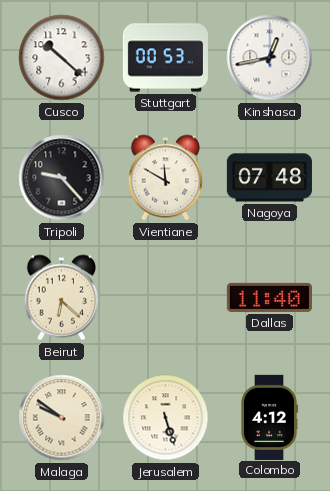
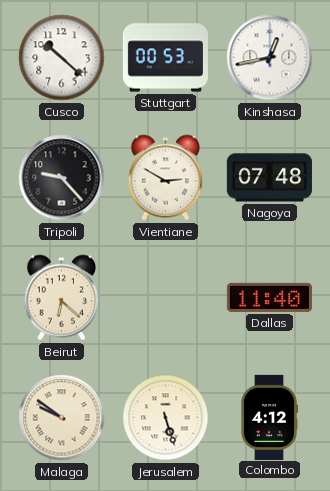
Vientiane: 11:50 -> 2:50
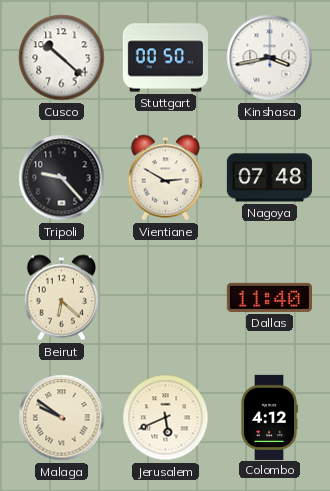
Stuttgart: 00:53 -> 00:50
Kinshasa: 12:43 -> 3:43
Jerusalem: 5:27 -> 5:41
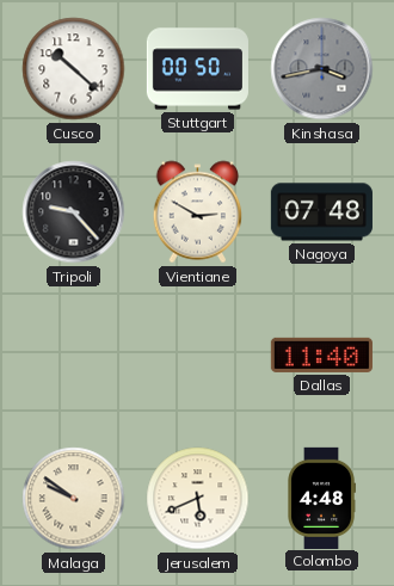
Kinshasa dial: white -> grey
Beirut: 6:22 -> none
Colombo: 4:12 -> 4:48
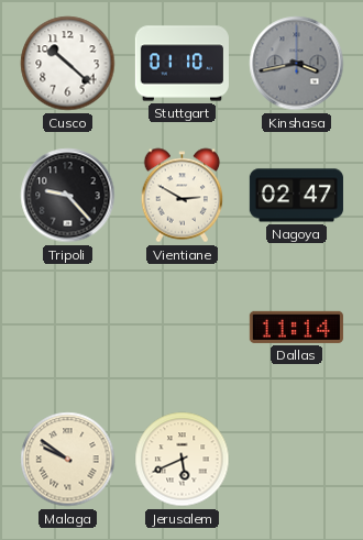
Stuttgart: 00:50 -> 01:10
Nagoya: 07:48 -> 02:47
Dallas: 11:40 -> 11:14
Colombo: 4:48 -> none
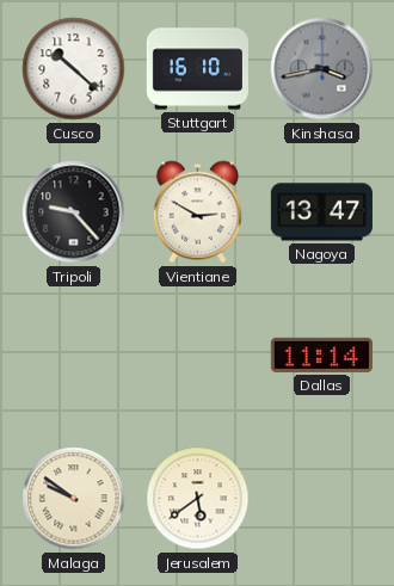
Stuttgart: 01:10 -> 16:10
Nagoya: 02:47 -> 13:47
Jerusalem: 5:41 -> 5:39
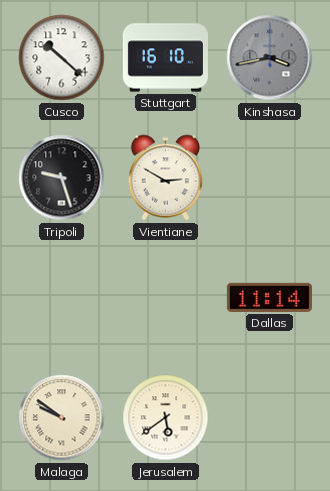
Tripoli: 9:23 -> 9:27
Nagoya: 13:47 -> none
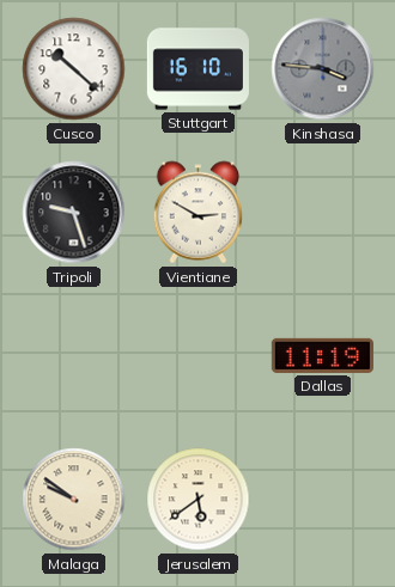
Kinshasa: 3:43 -> 3:46
Dallas: 11:14 -> 11:19
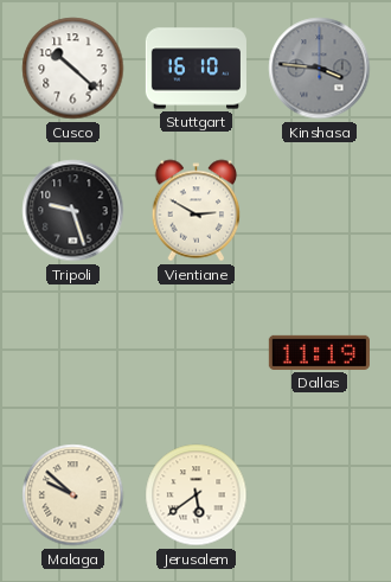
Malaga: 9:51 -> 9:52
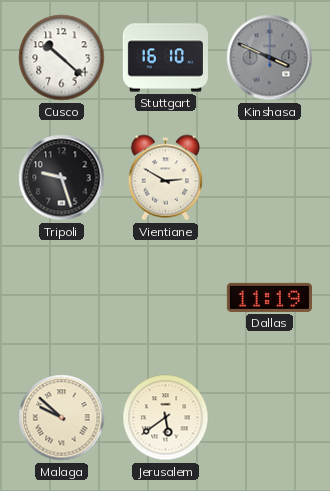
Kinshasa: 3:46 -> 3:49
